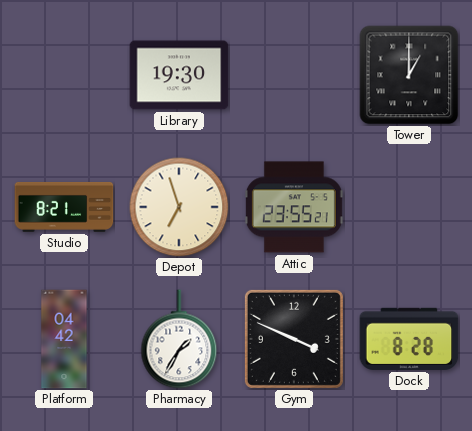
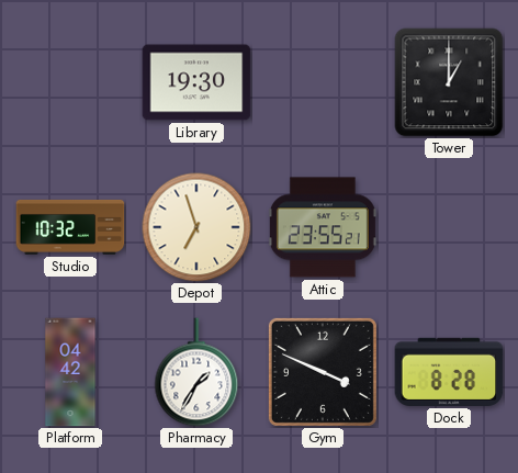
Studio: 8:21 -> 10:32
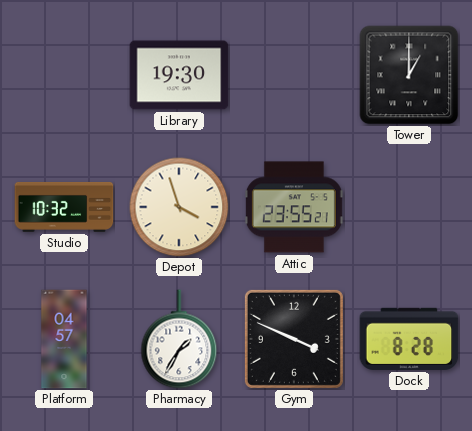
Depot: 6:57 -> 3:57
Platform: 04:42 -> 04:57
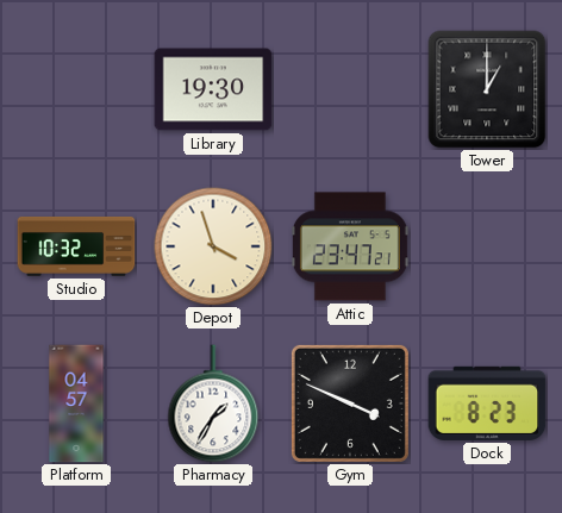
Attic: 23:55 -> 23:47
Dock: 8:28 -> 8:23
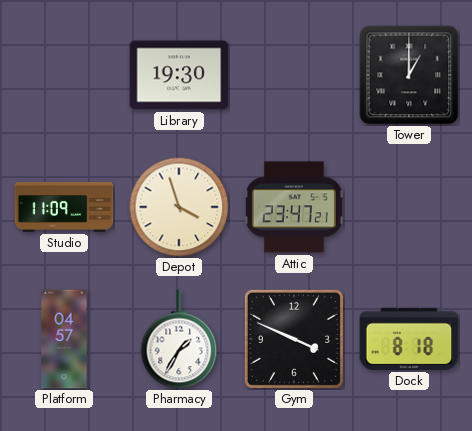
Studio: 10:32 -> 11:09
Dock: 8:23 -> 8:18
